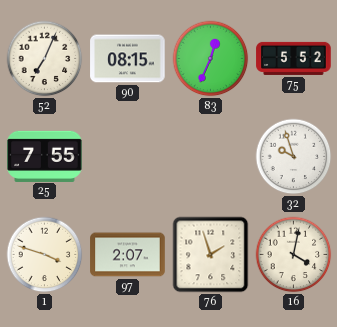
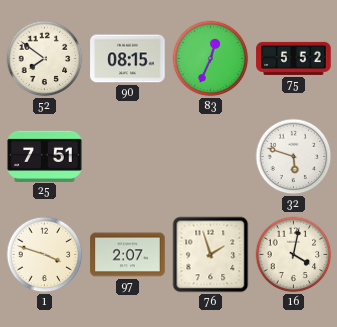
52: 7:04 -> 7:51
25: 7:55 -> 7:51
32: 9:57 -> 5:48
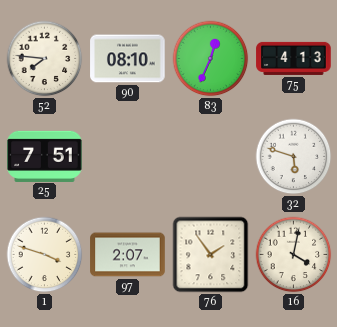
52: 7:51 -> 7:46
90: 08:15 -> 08:10
75: 5:52 -> 4:13
76: 1:57 -> 1:54
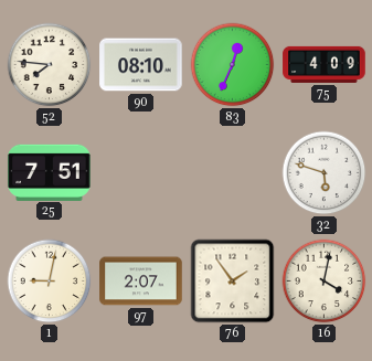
75: 4:13 -> 4:09
1: 3:48 -> 9:02
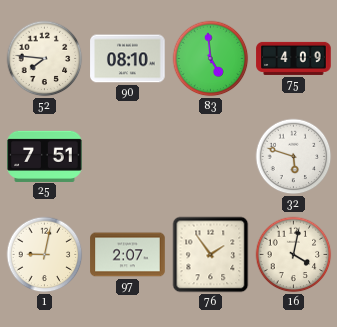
83: 12:34 -> 4:59
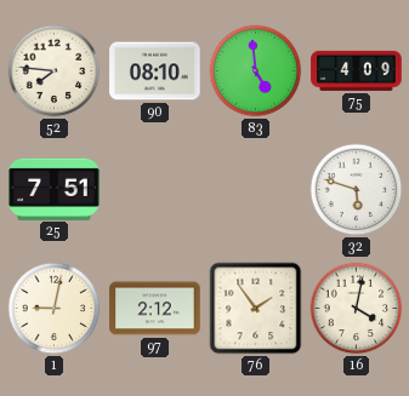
97: 2:07 -> 2:12
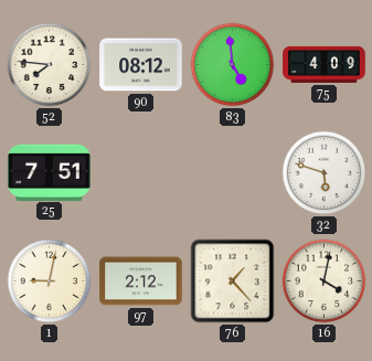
90: 08:10 -> 08:12
76: 1:54 -> 1:23
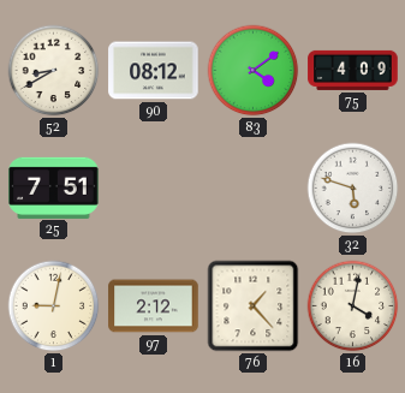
52: 7:46 -> 8:40
83: 4:59 -> 4:09
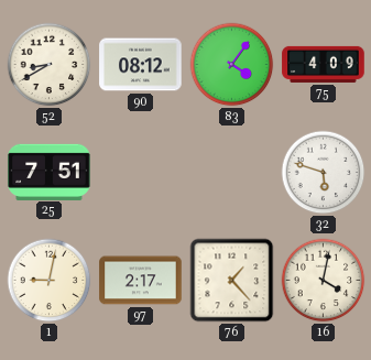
83: 4:09 -> 4:06
97: 2:12 -> 2:17
